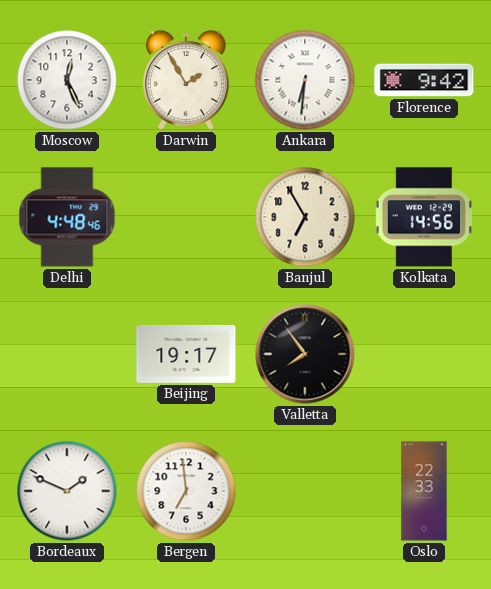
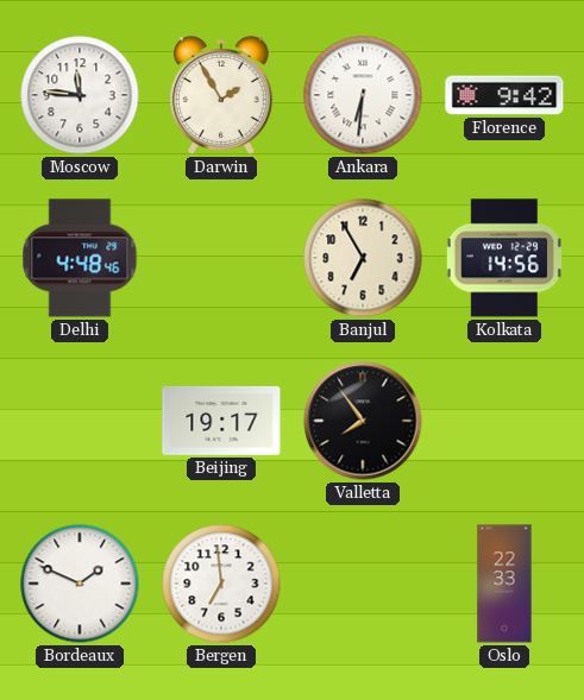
Moscow: 12:26 -> 11:46
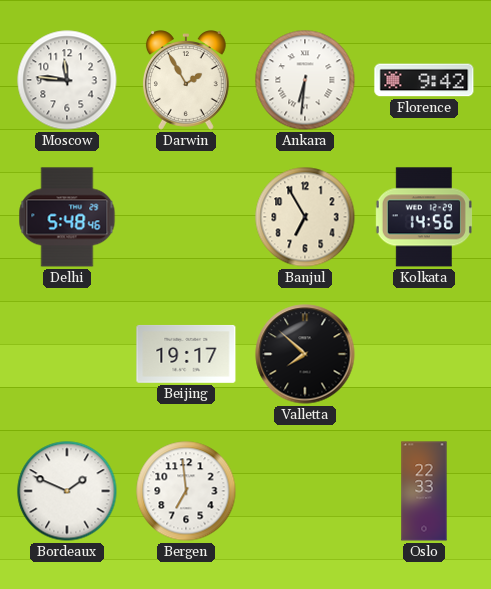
Delhi: 4:48 -> 5:48
Valletta: 7:54 -> 7:52
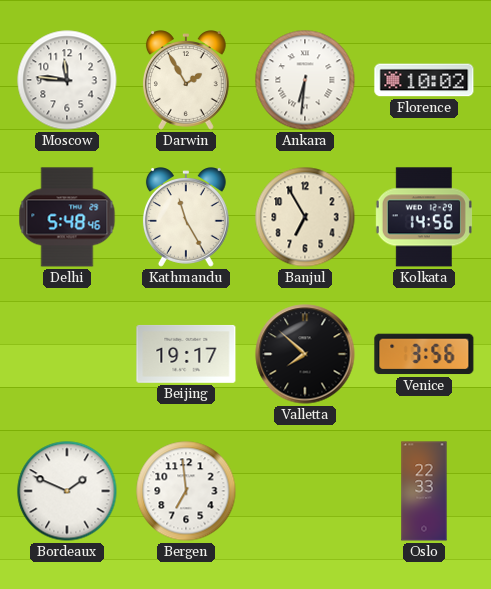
Florence: 9:42 -> 10:02
Kathmandu: none -> 11:25
Venice: none -> 3:56
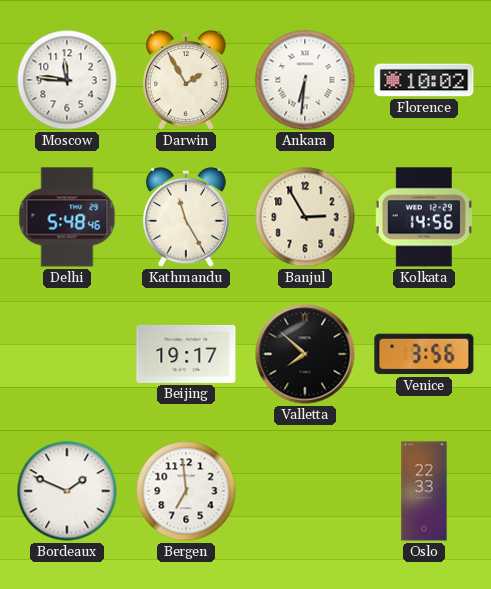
Banjul: 6:55 -> 2:55
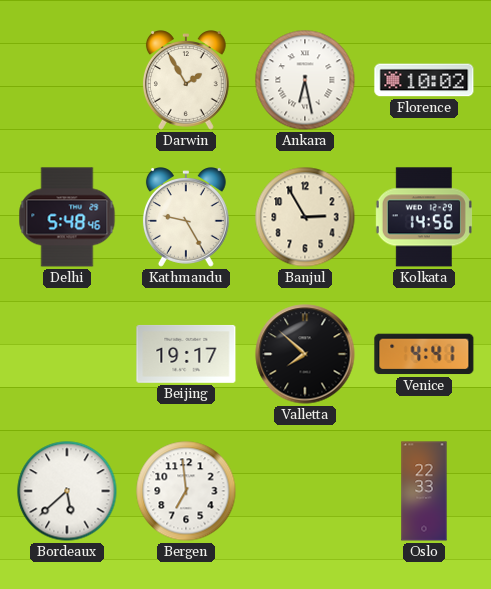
Moscow: 11:46 -> none
Ankara: 6:31 -> 6:28
Kathmandu: 11:25 -> 9:25
Venice: 3:56 -> 4:41
Bordeaux: 1:49 -> 5:38
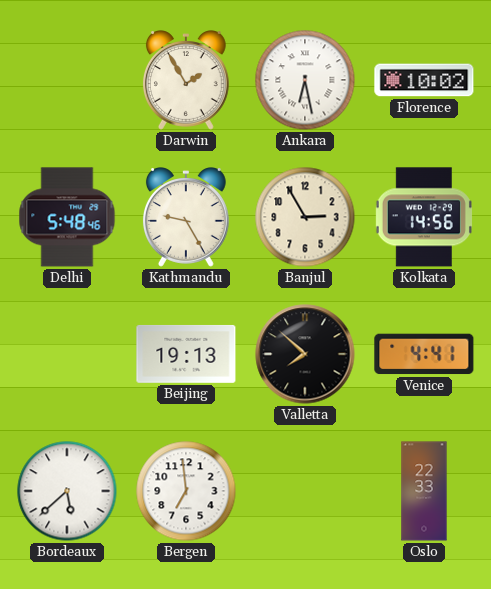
Beijing: 19:17 -> 19:13
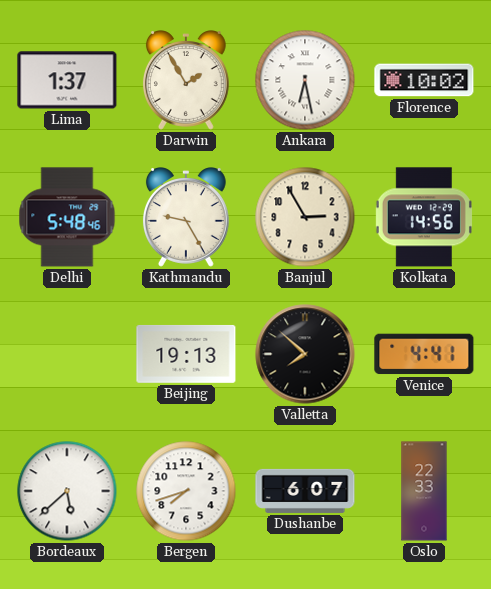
Lima: none -> 1:37
Bergen: 6:59 -> 7:42
Dushanbe: none -> 6:07
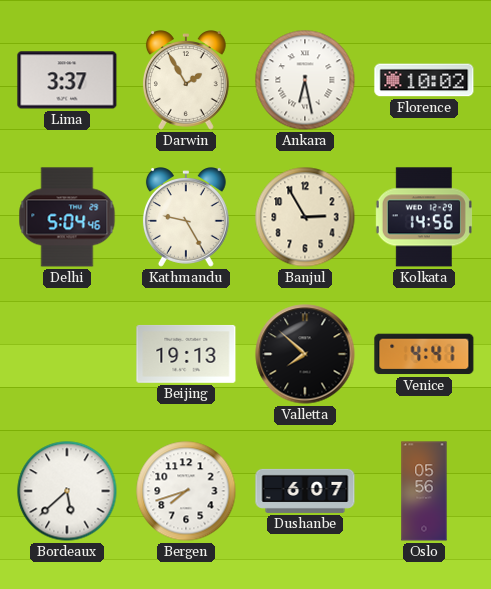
Lima: 1:37 -> 3:37
Delhi: 5:48 -> 5:04
Oslo: 22:33 -> 05:56
